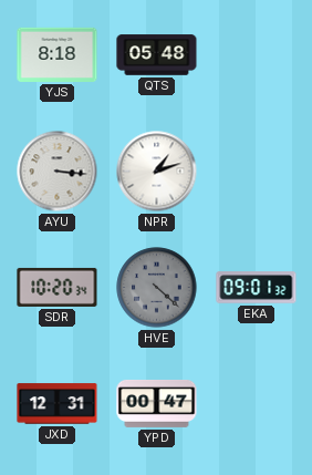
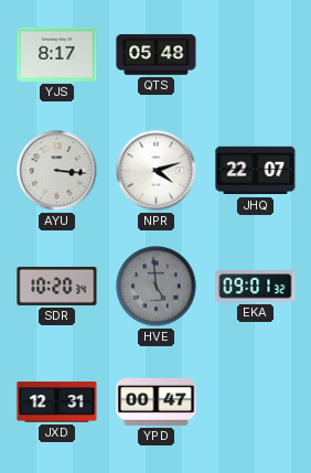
YJS: 8:18 -> 8:17
NPR: 1:12 -> 4:12
JHQ: none -> 22:07
HVE: 4:22 -> 4:59
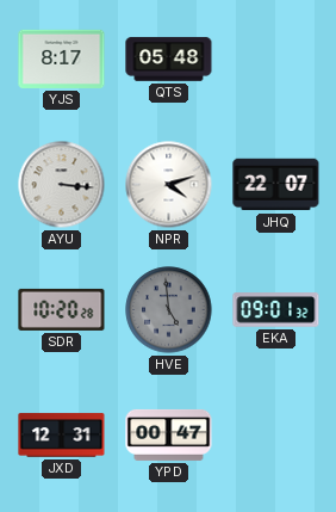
SDR: 10:20:34 -> 10:20:28
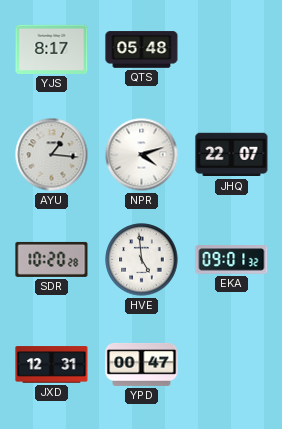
AYU: 3:16 -> 1:16
HVE dial: grey -> white
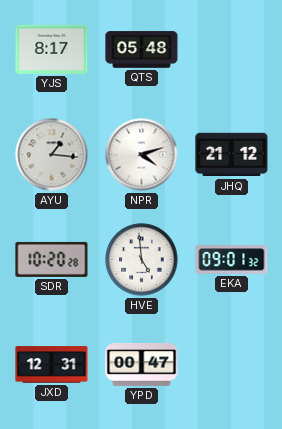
JHQ: 22:07 -> 21:12
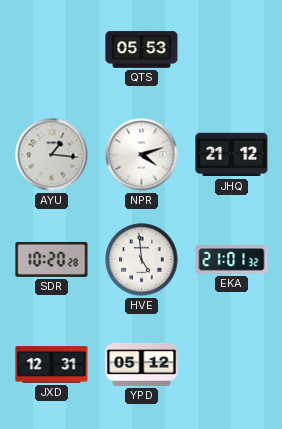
YJS: 8:17 -> none
QTS: 05:48 -> 05:53
EKA: 09:01 -> 21:01
YPD: 00:47 -> 05:12
